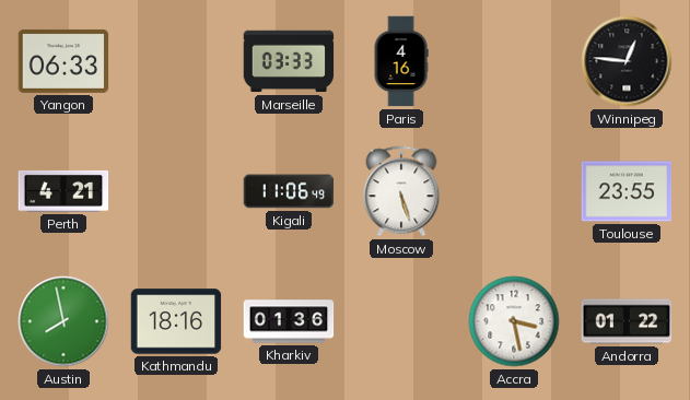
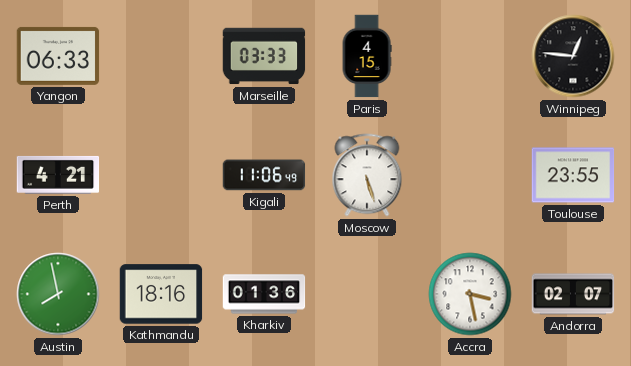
Paris: 4:16 -> 4:15
Andorra: 01:22 -> 02:07
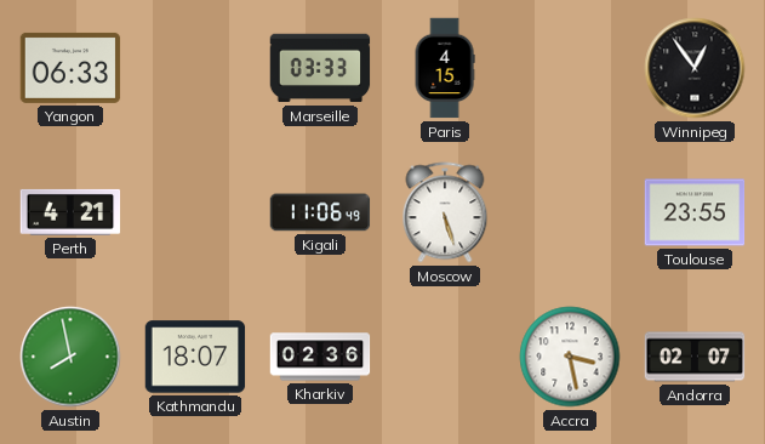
Winnipeg: 12:46 -> 12:54
Kathmandu: 18:16 -> 18:07
Kharkiv: 01:36 -> 02:36
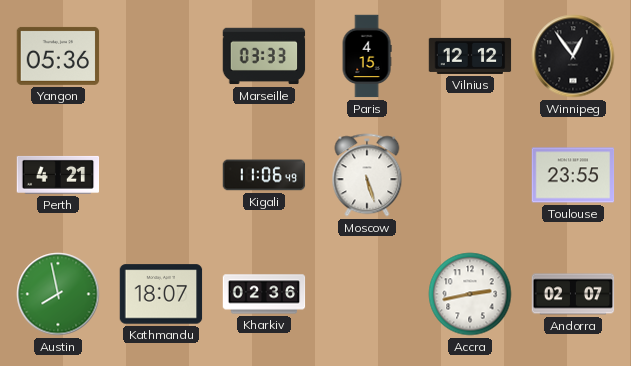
Yangon: 06:33 -> 05:36
Vilnius: none -> 12:12
Accra: 3:28 -> 2:43
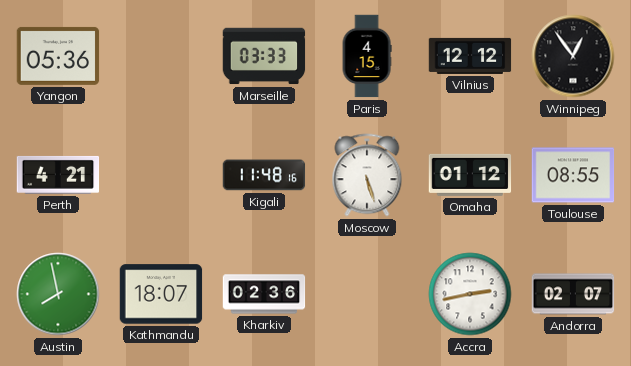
Kigali: 11:06 -> 11:48
Omaha: none -> 01:12
Toulouse: 23:55 -> 08:55
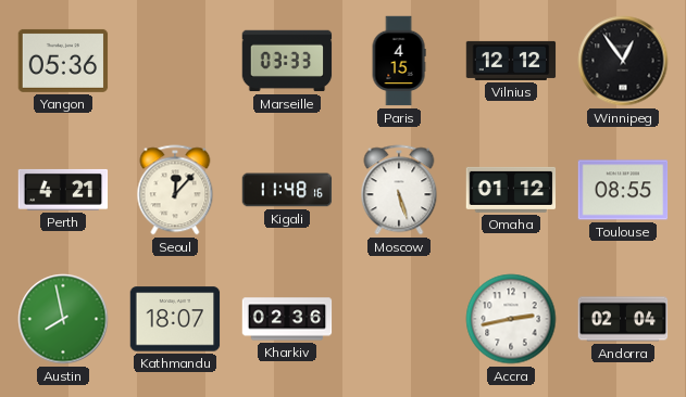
Seoul: none -> 12:07
Andorra: 02:07 -> 02:04
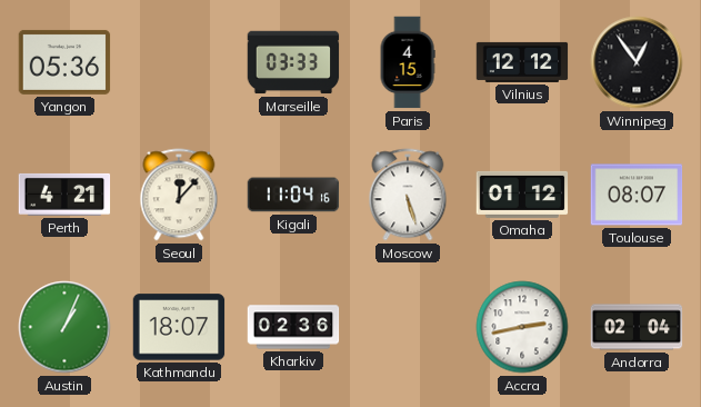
Kigali: 11:48 -> 11:04
Toulouse: 08:55 -> 08:07
Austin: 7:58 -> 1:04
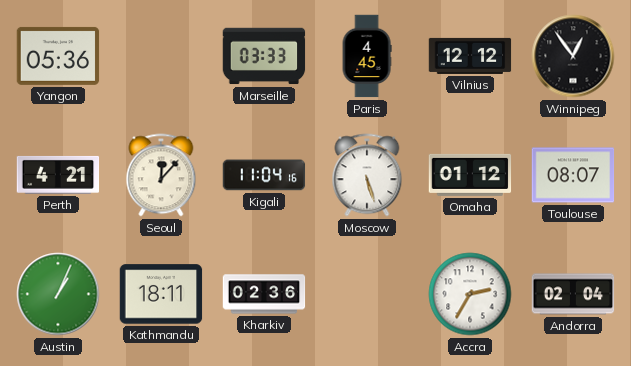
Paris: 4:15 -> 4:45
Kathmandu: 18:07 -> 18:11
Accra: 2:43 -> 2:35
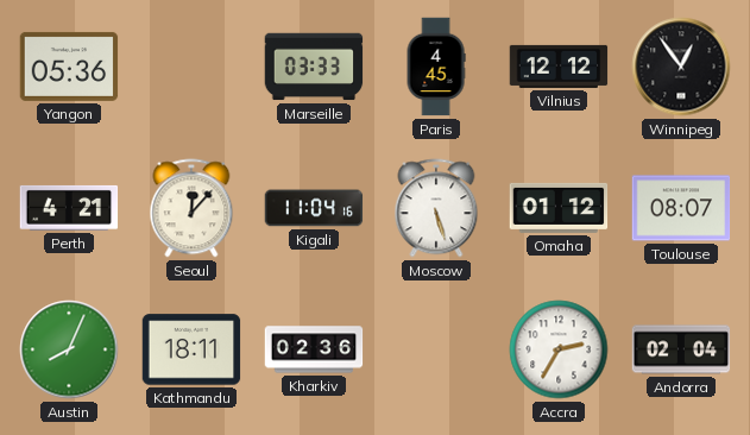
Austin: 1:04 -> 8:04
